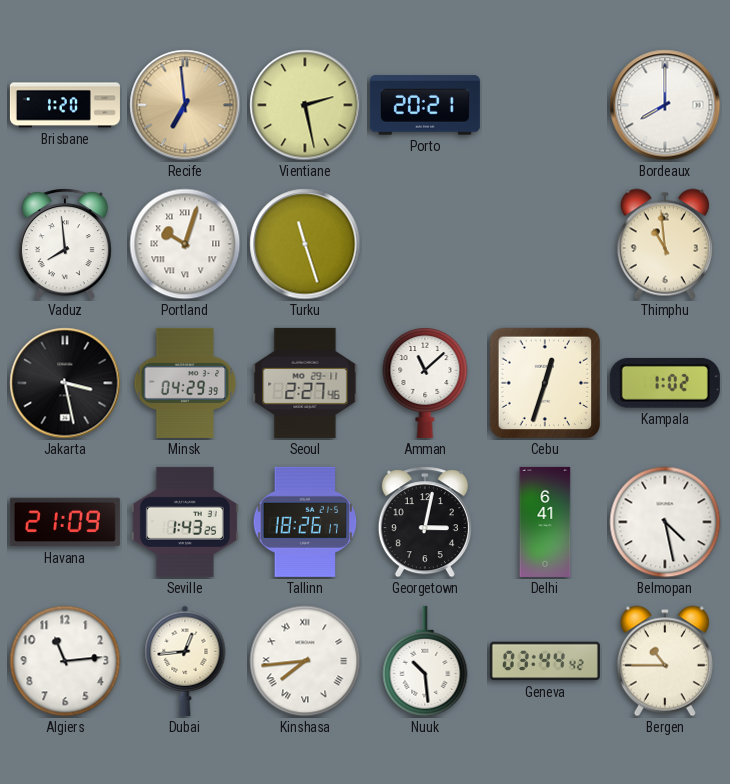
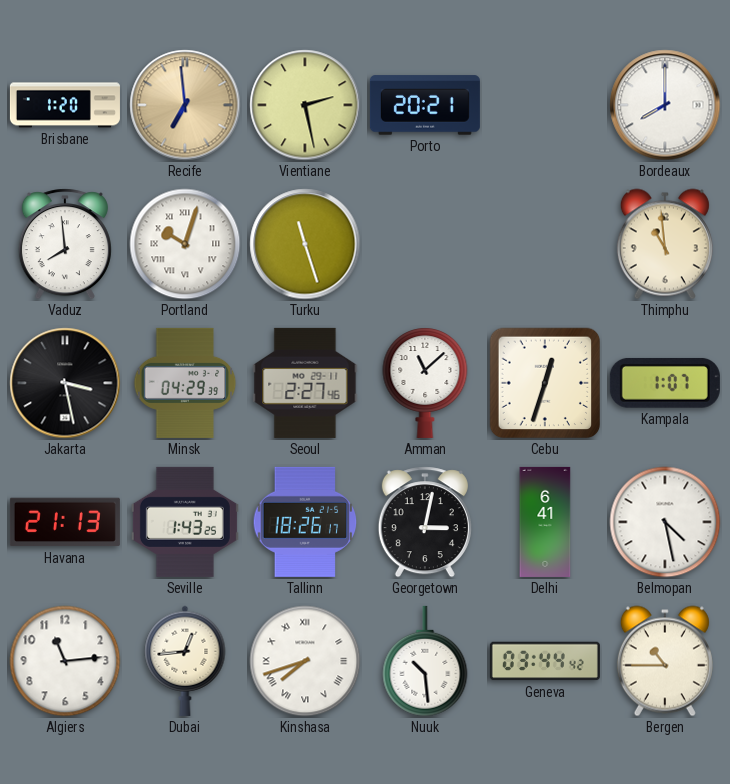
Kampala: 1:02 -> 1:07
Havana: 21:09 -> 21:13
Kinshasa: 7:44 -> 7:42
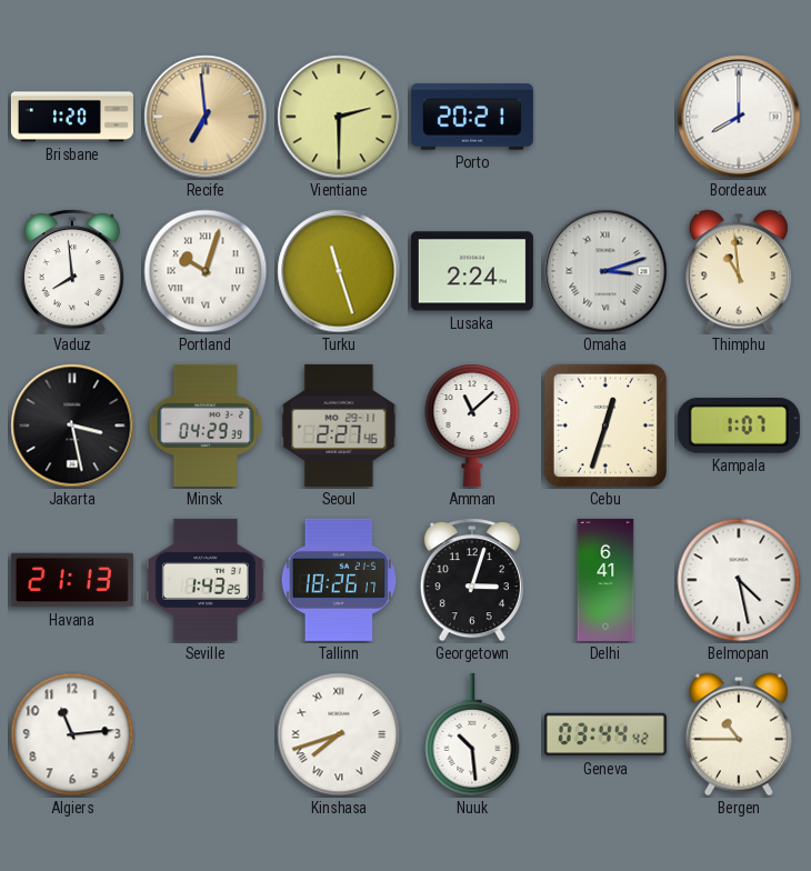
Vientiane: 2:28 -> 2:30
Lusaka: none -> 2:24
Omaha: none -> 3:12
Georgetown: 3:02 -> 3:03
Dubai: 12:44 -> none
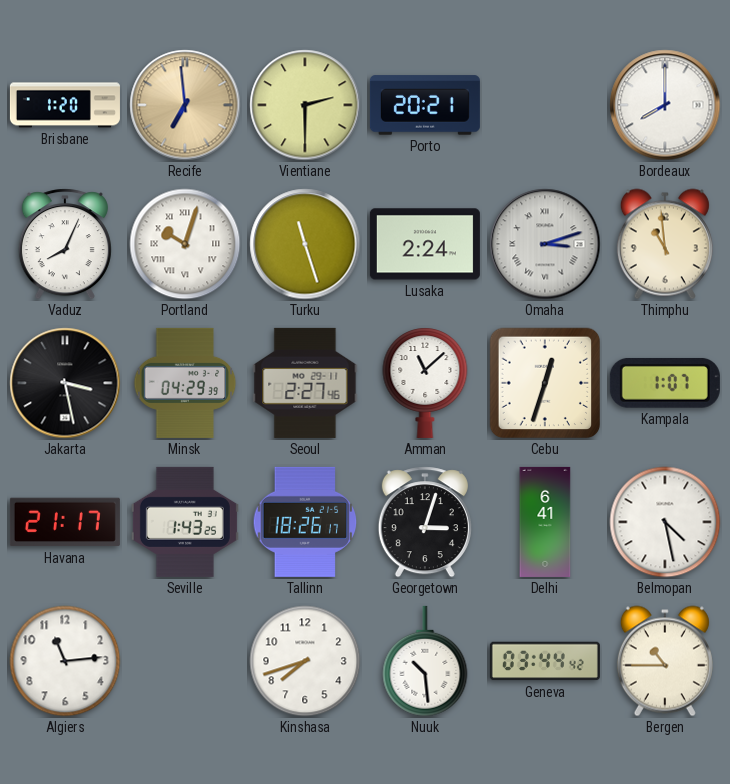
Vaduz: 7:59 -> 8:04
Havana: 21:13 -> 21:17
Kinshasa numerals: Roman -> Arabic
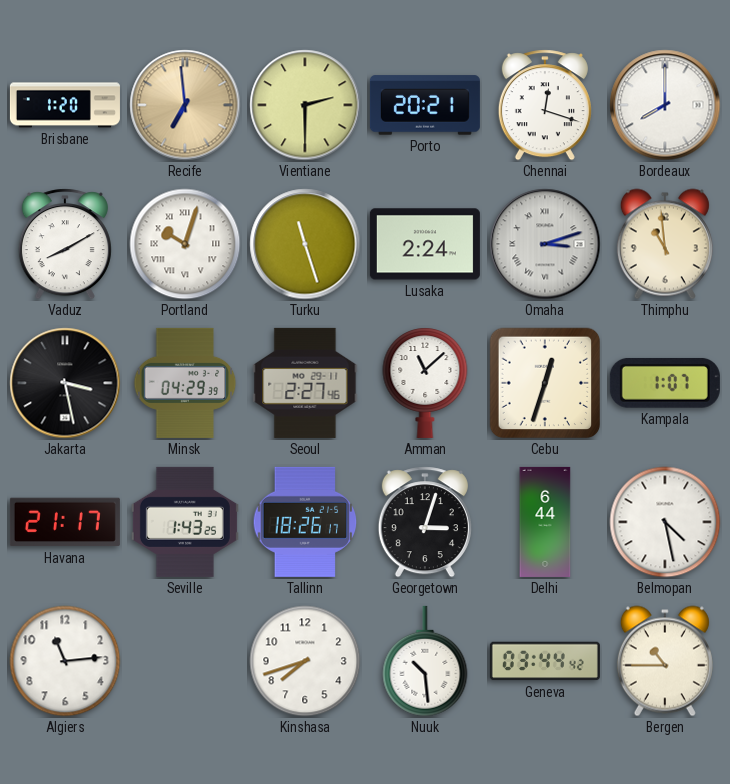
Chennai: none -> 12:18
Vaduz: 8:04 -> 8:10
Delhi: 6:41 -> 6:44
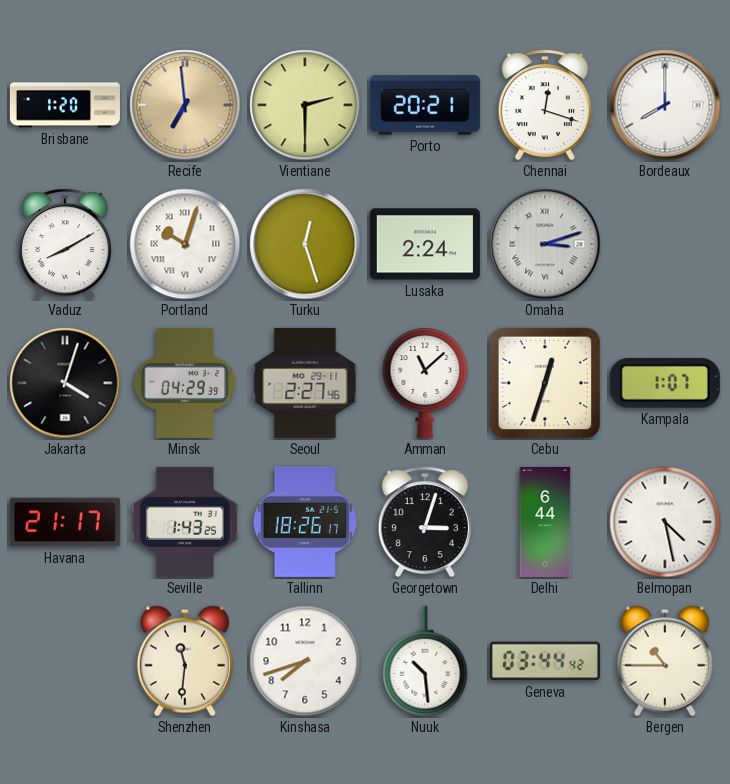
Turku: 11:27 -> 12:27
Thimphu: 10:59 -> none
Jakarta: 3:28 -> 4:03
Algiers: 11:14 -> none
Shenzhen: none -> 11:31
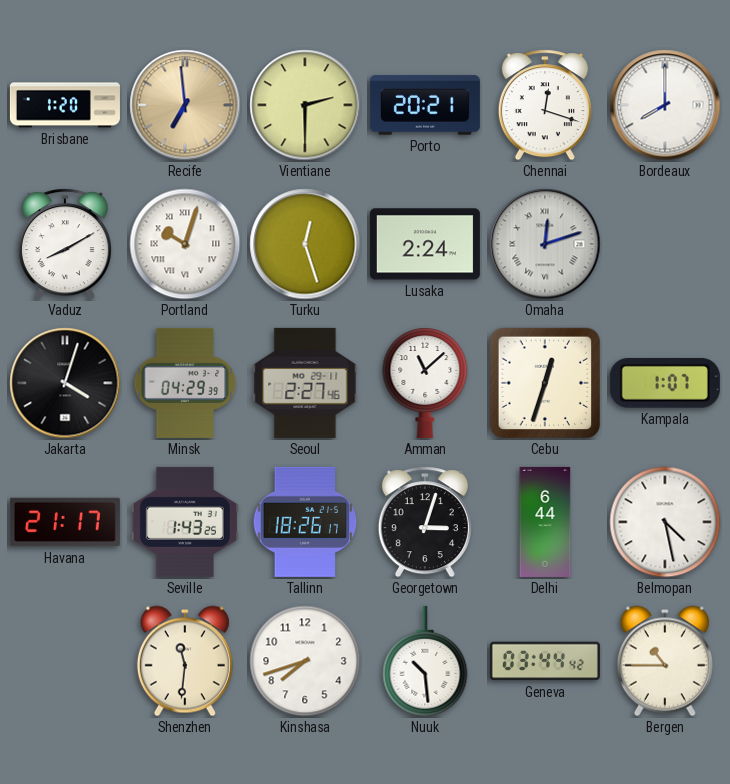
Omaha: 3:12 -> 12:12
